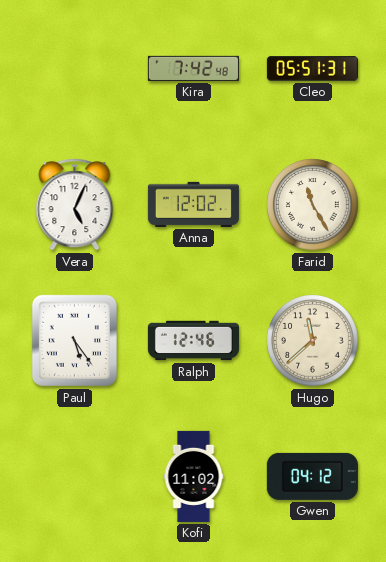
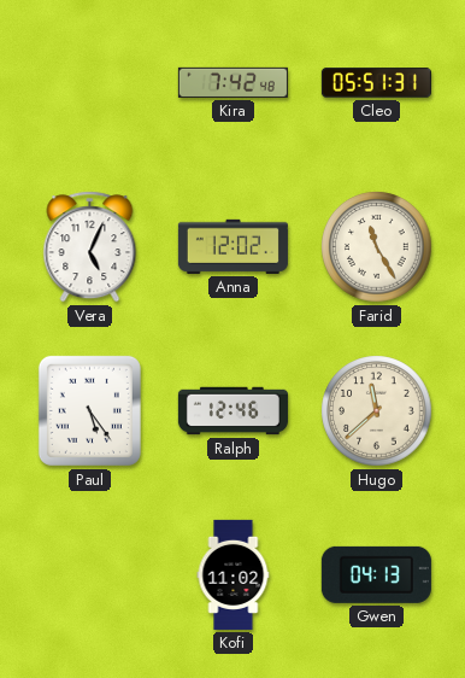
Gwen: 04:12 -> 04:13
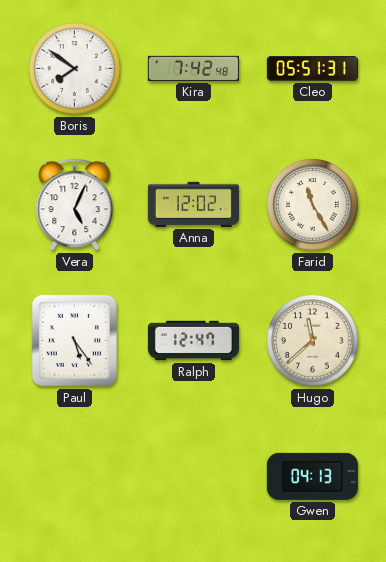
Boris: none -> 7:51
Ralph: 12:46 -> 12:47
Kofi: 11:02 -> none
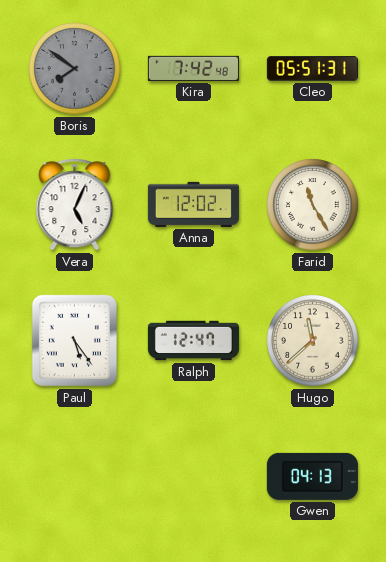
Boris dial: white -> grey
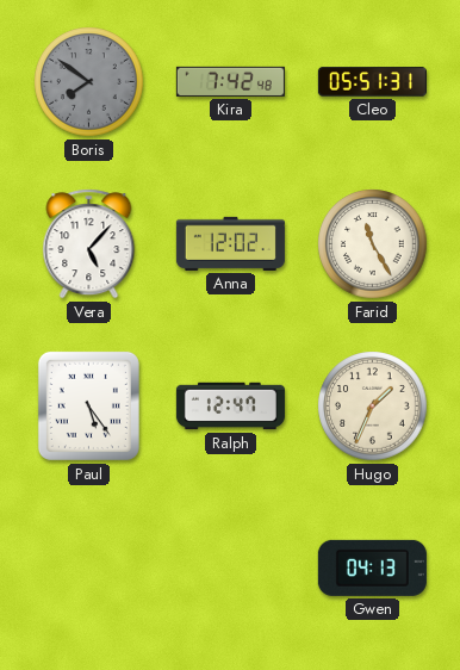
Vera: 5:04 -> 5:07
Hugo: 11:38 -> 1:34
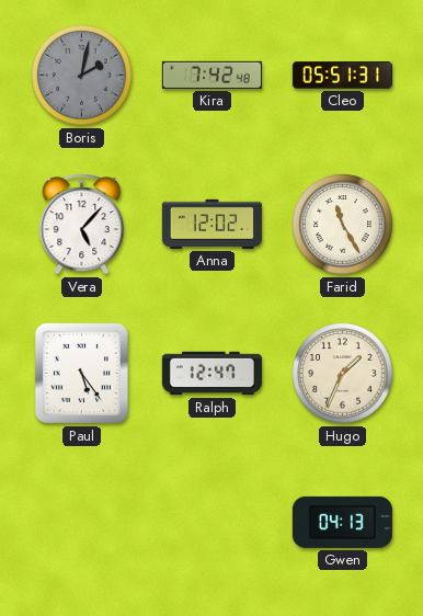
Boris: 7:51 -> 2:02
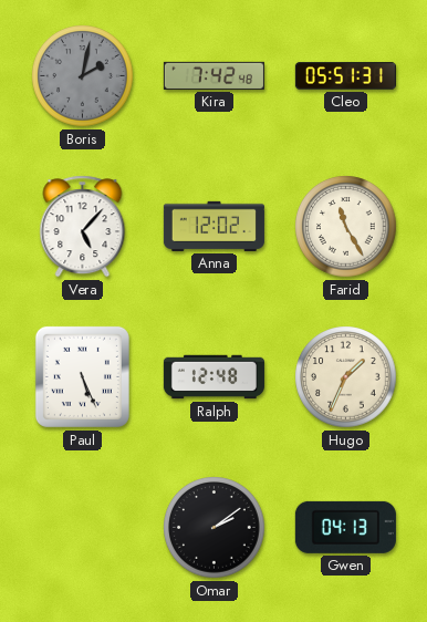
Paul: 5:24 -> 5:26
Ralph: 12:47 -> 12:48
Omar: none -> 2:09
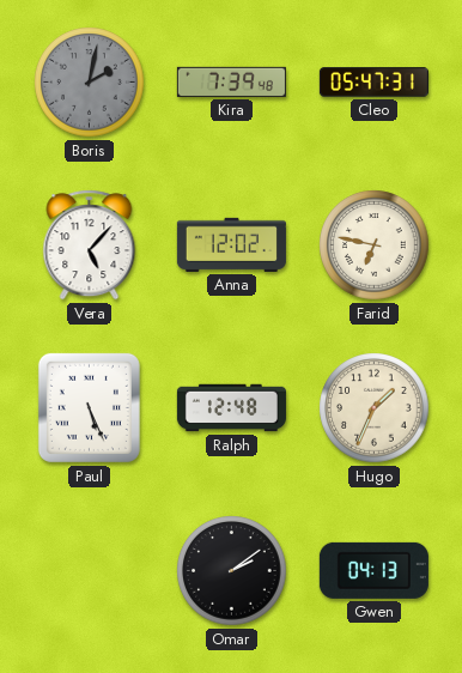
Kira: 7:42 -> 7:39
Cleo: 05:51 -> 05:47
Farid: 11:25 -> 6:47
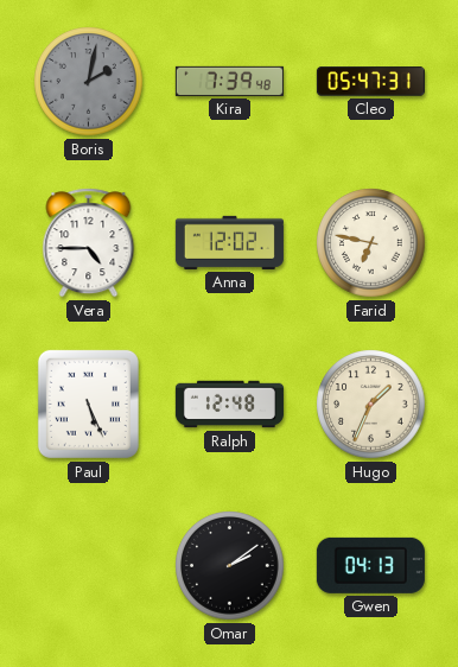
Vera: 5:07 -> 4:45
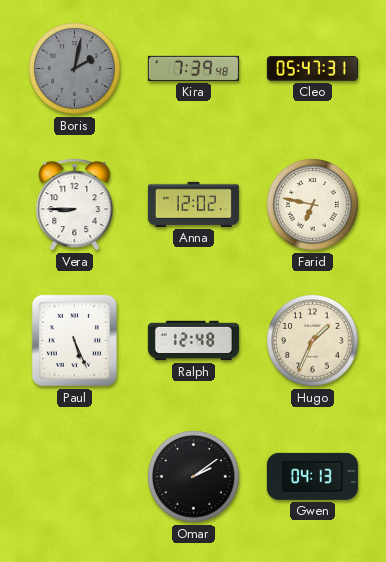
Vera: 4:45 -> 8:45
